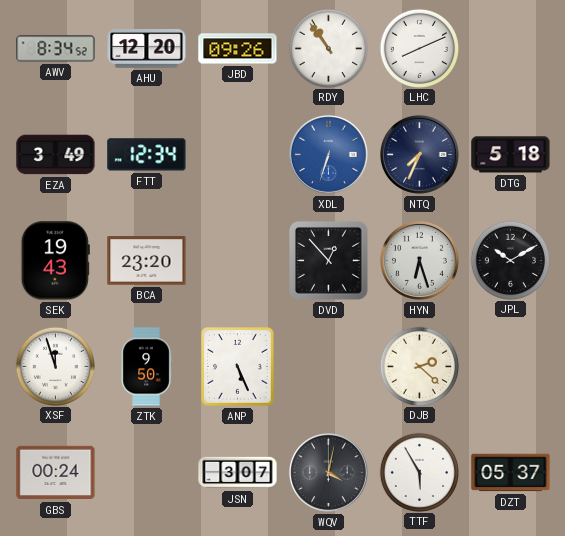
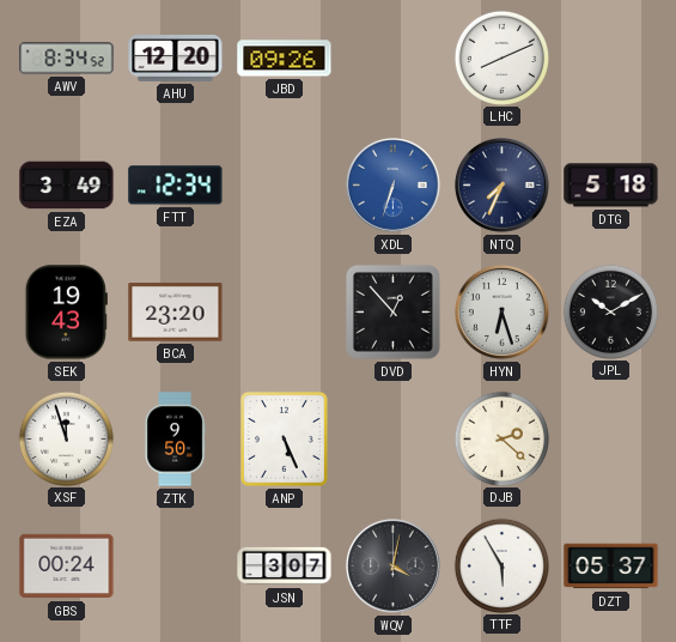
RDY: 10:54 -> none
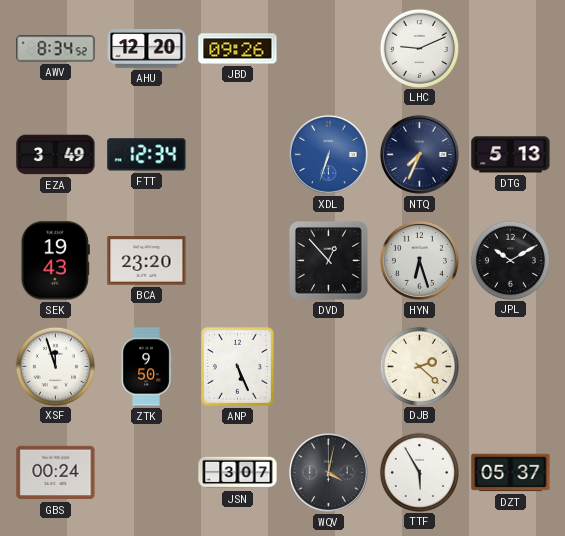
LHC: 8:11 -> 9:11
DTG: 5:18 -> 5:13
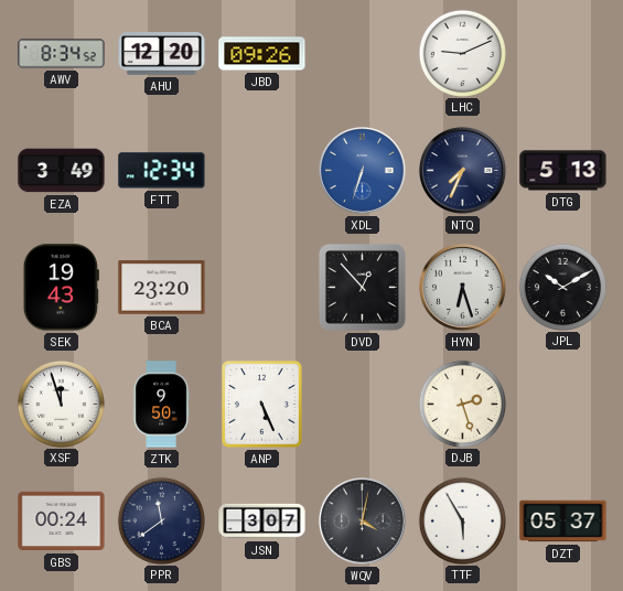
DJB: 2:22 -> 2:27
PPR: none -> 11:39
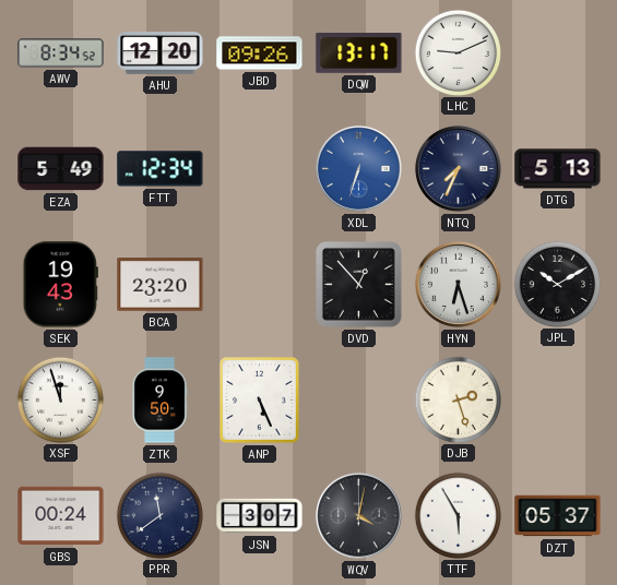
DQW: none -> 13:17
EZA: 3:49 -> 5:49
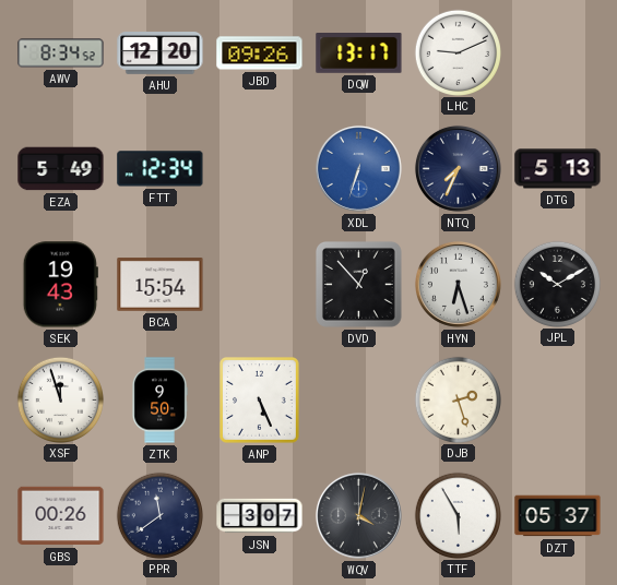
BCA: 23:20 -> 15:54
GBS: 00:24 -> 00:26
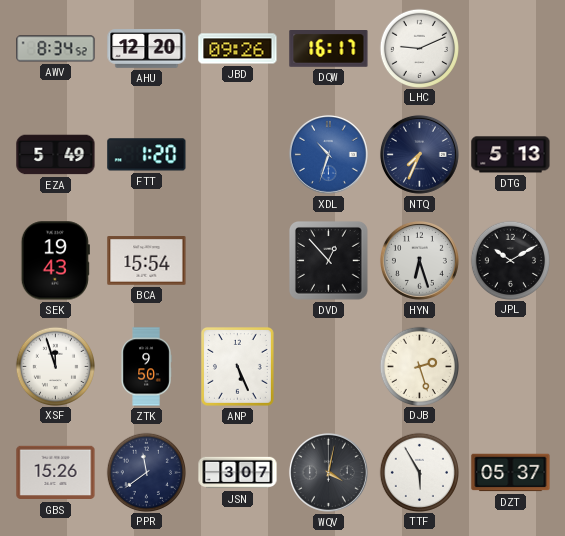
DQW: 13:17 -> 16:17
FTT: 12:34 -> 1:20
XDL: 6:33 -> 10:33
GBS: 00:26 -> 15:26
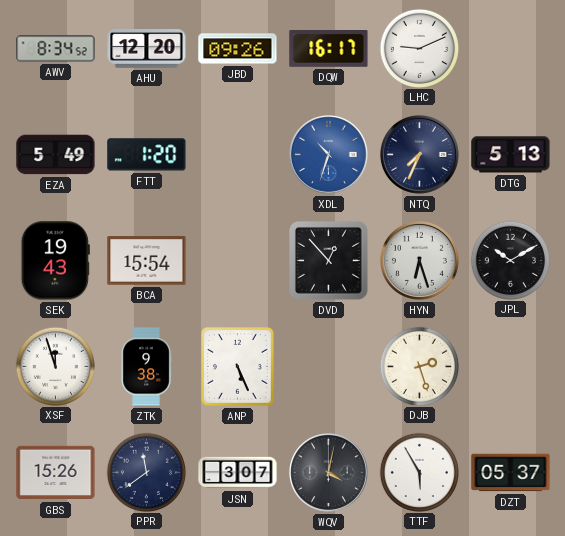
ZTK: 9:50 -> 9:38
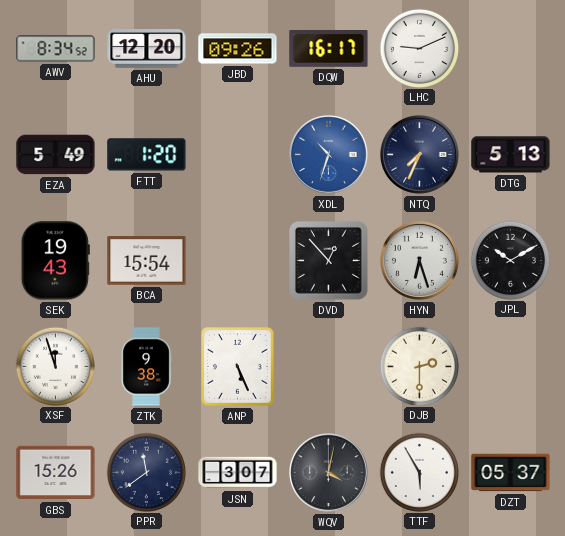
DJB: 2:27 -> 2:30
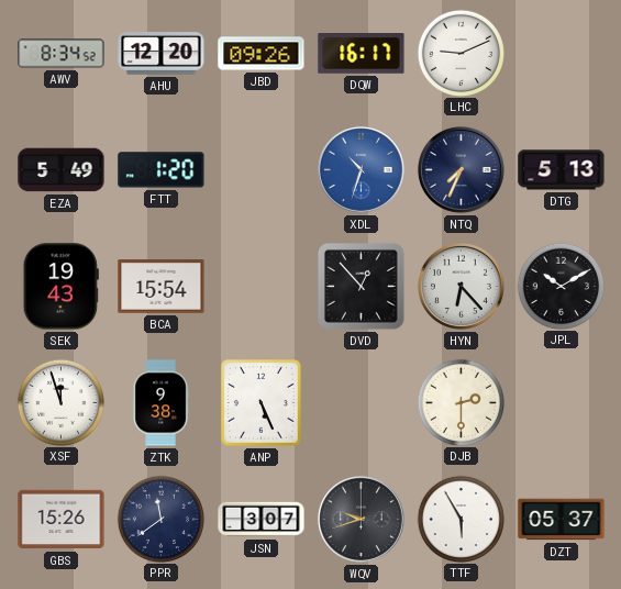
HYN: 6:27 -> 6:23
WQV: 4:02 -> 9:42
